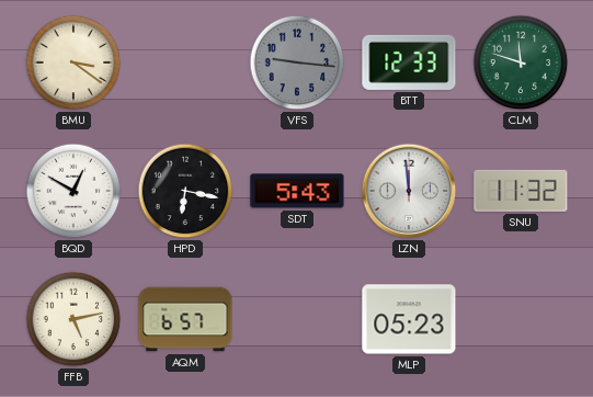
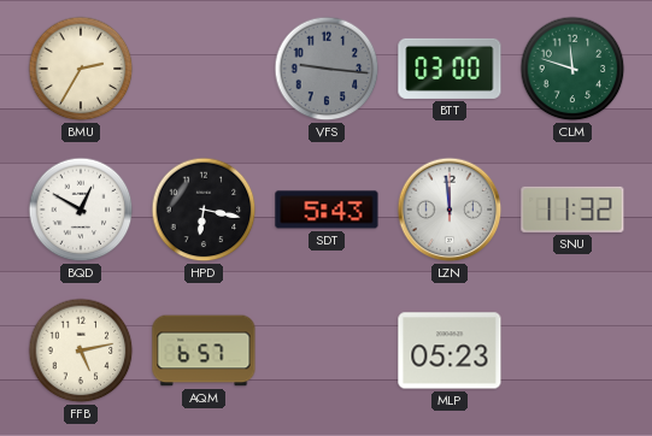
BMU: 3:21 -> 2:35
BTT: 12:33 -> 03:00
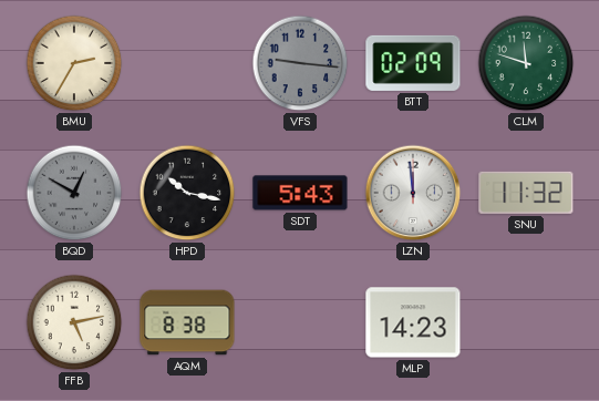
BTT: 03:00 -> 02:09
BQD dial: white -> grey
HPD: 6:17 -> 10:17
AQM: 6:57 -> 8:38
MLP: 05:23 -> 14:23
